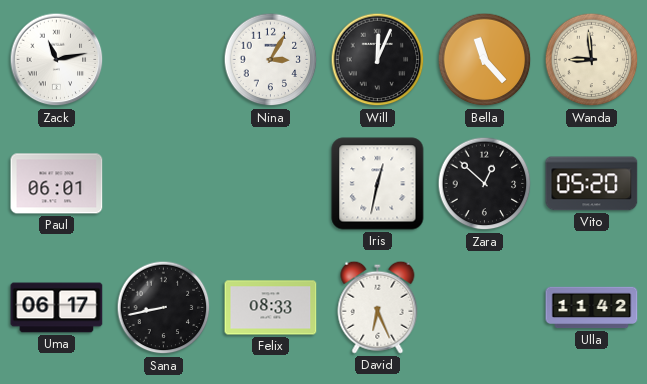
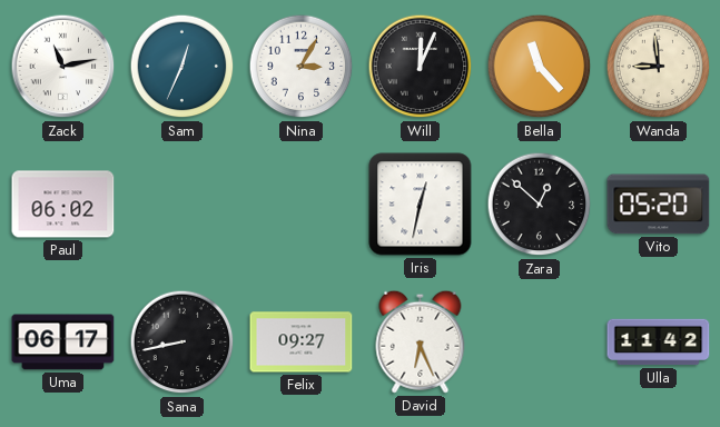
Sam: none -> 12:34
Paul: 06:01 -> 06:02
Felix: 08:33 -> 09:27
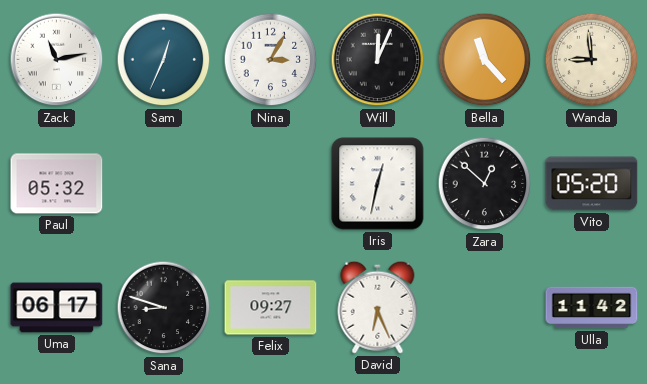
Paul: 06:02 -> 05:32
Sana: 8:43 -> 8:48
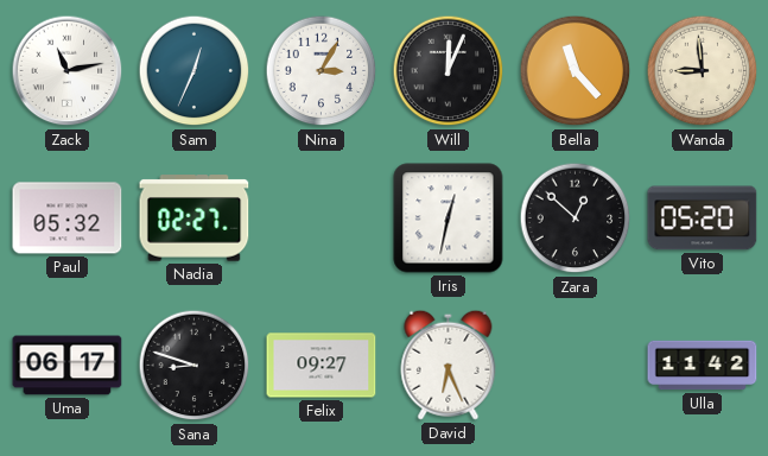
Nadia: none -> 02:27
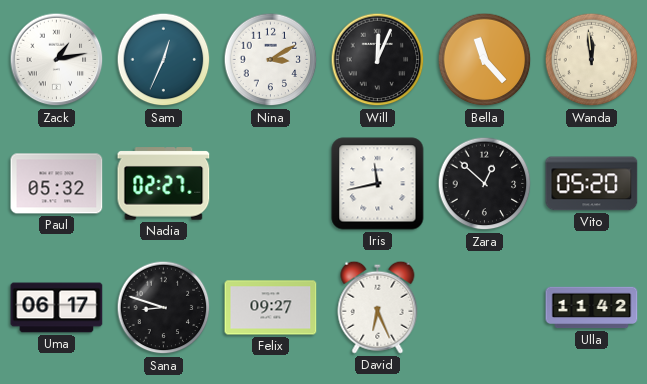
Zack: 11:13 -> 1:13
Nina: 3:05 -> 3:10
Wanda: 8:59 -> 11:59
Iris: 12:32 -> 11:43
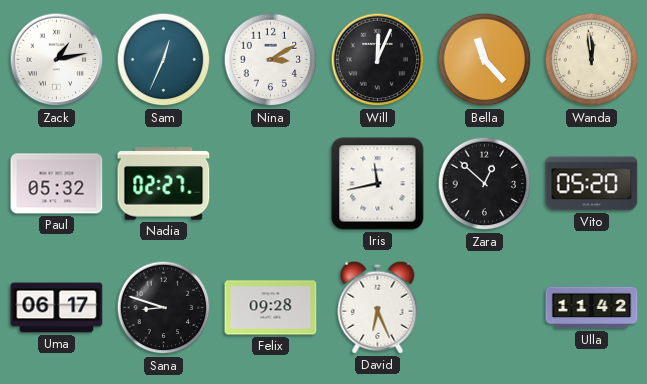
Felix: 09:27 -> 09:28
